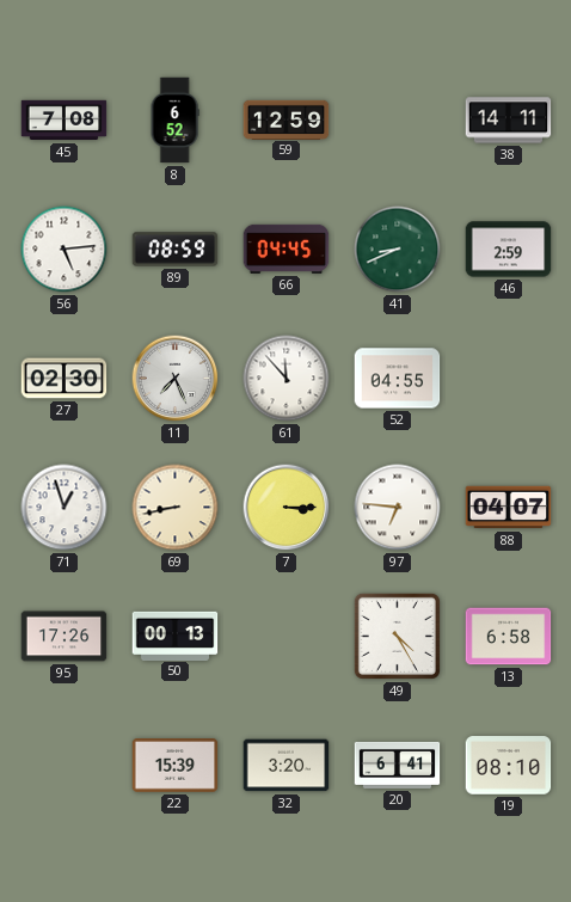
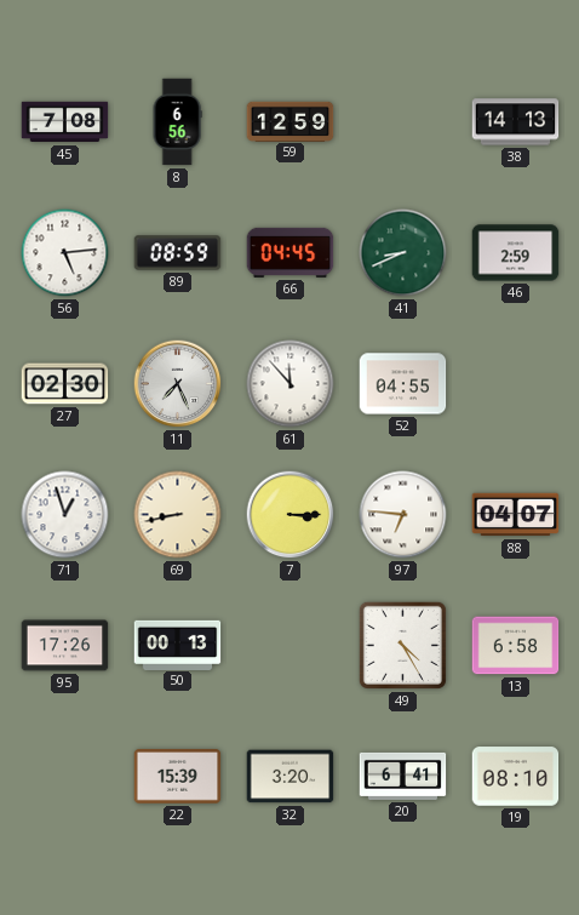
8: 6:52 -> 6:56
38: 14:11 -> 14:13
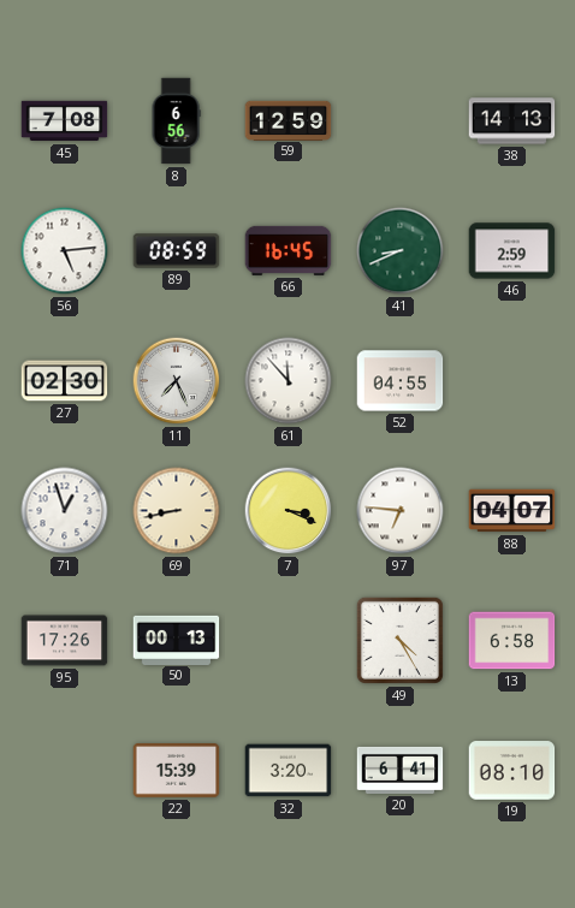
66: 04:45 -> 16:45
7: 3:15 -> 3:19
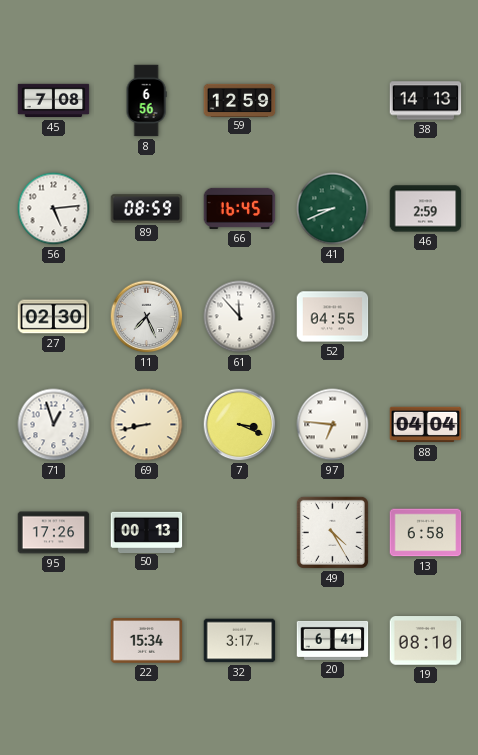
88: 04:07 -> 04:04
22: 15:39 -> 15:34
32: 3:20 -> 3:17
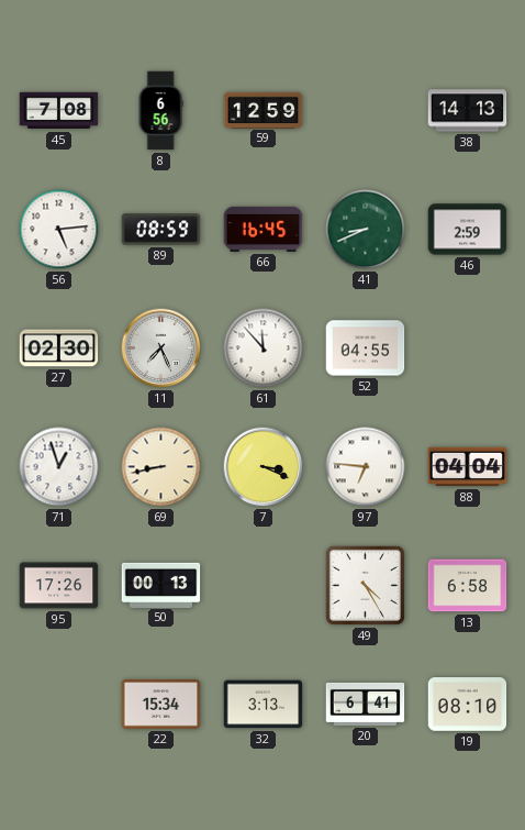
32: 3:17 -> 3:13
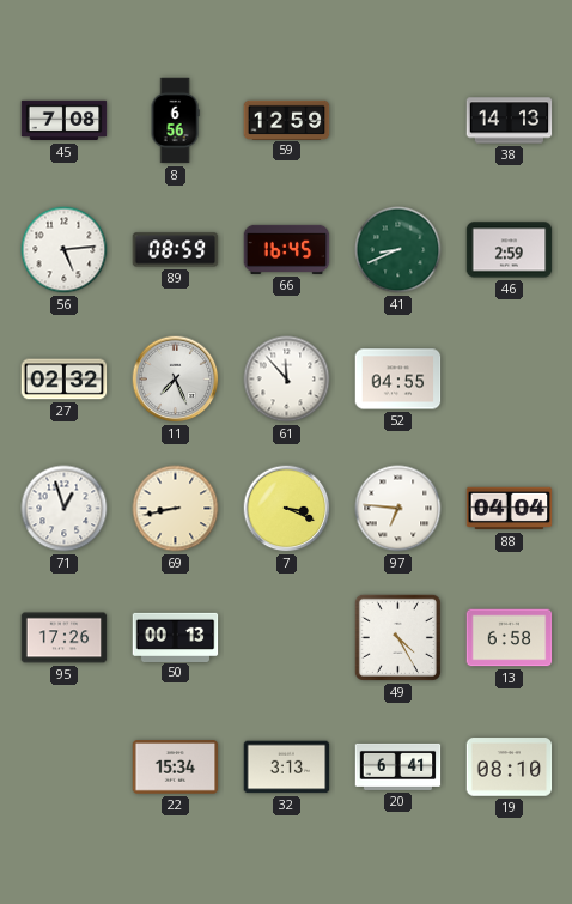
27: 02:30 -> 02:32
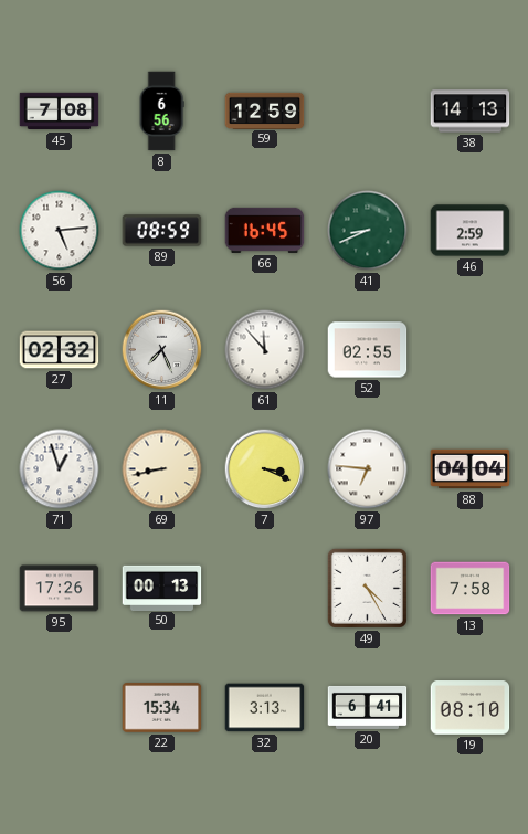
52: 04:55 -> 02:55
13: 6:58 -> 7:58
